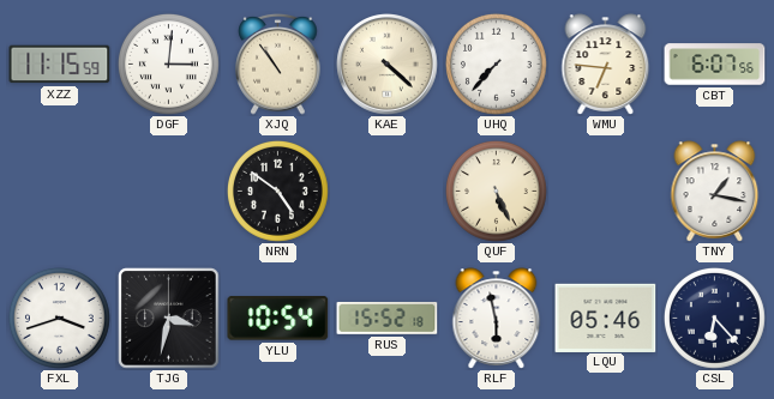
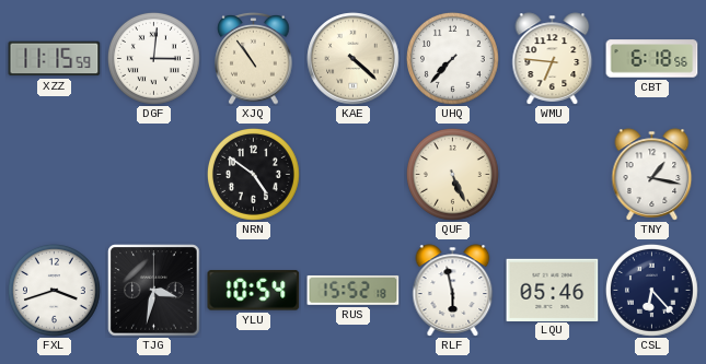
CBT: 6:07 -> 6:18
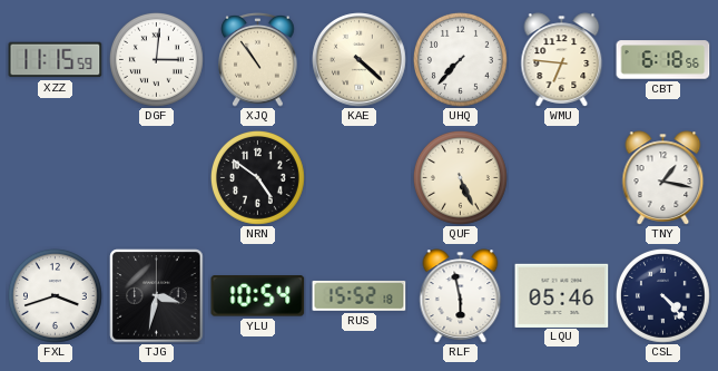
CSL: 6:23 -> 4:23
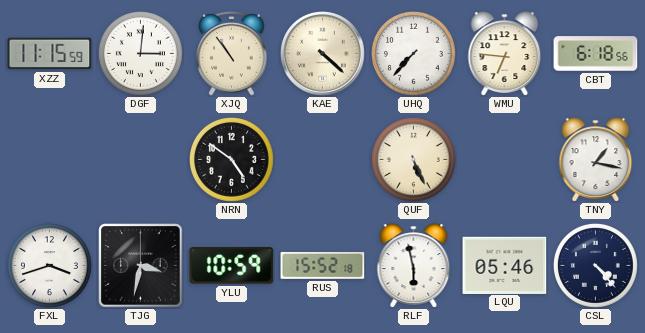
YLU: 10:54 -> 10:59
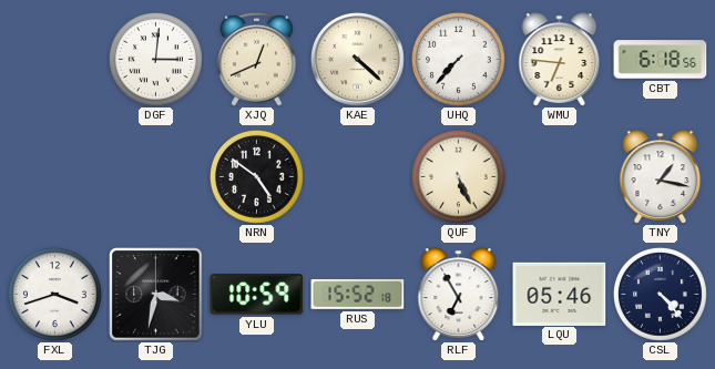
XZZ: 11:15 -> none
XJQ: 10:54 -> 12:41
RLF: 5:58 -> 6:55
